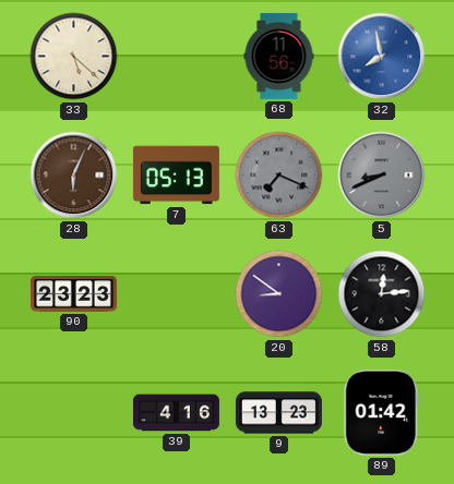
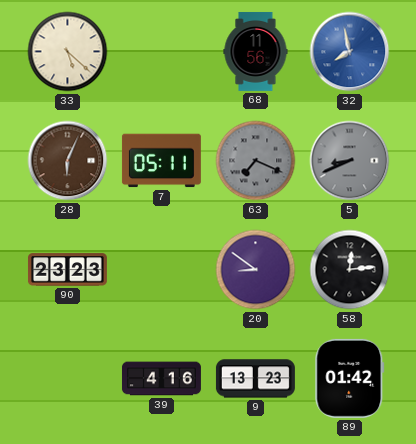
7: 05:13 -> 05:11
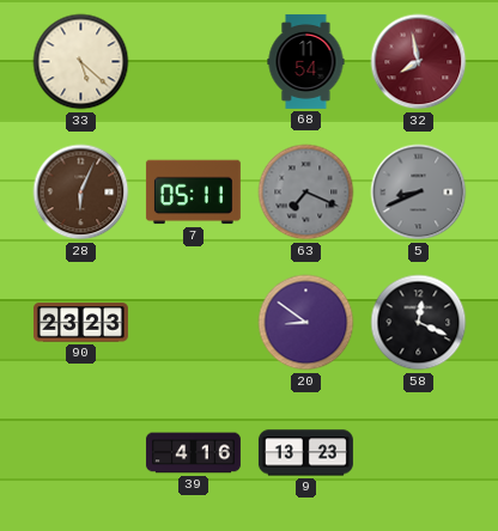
68: 11:56 -> 11:54
32 dial: blue -> burgundy
58: 12:14 -> 12:19
89: 01:42 -> none
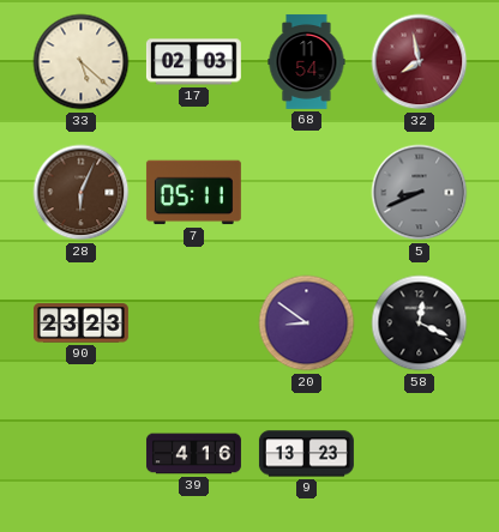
17: none -> 02:03
63: 7:19 -> none
